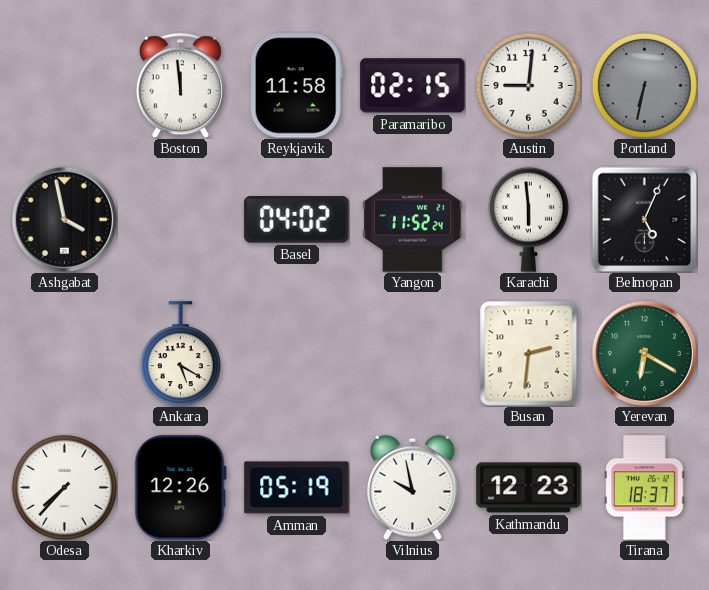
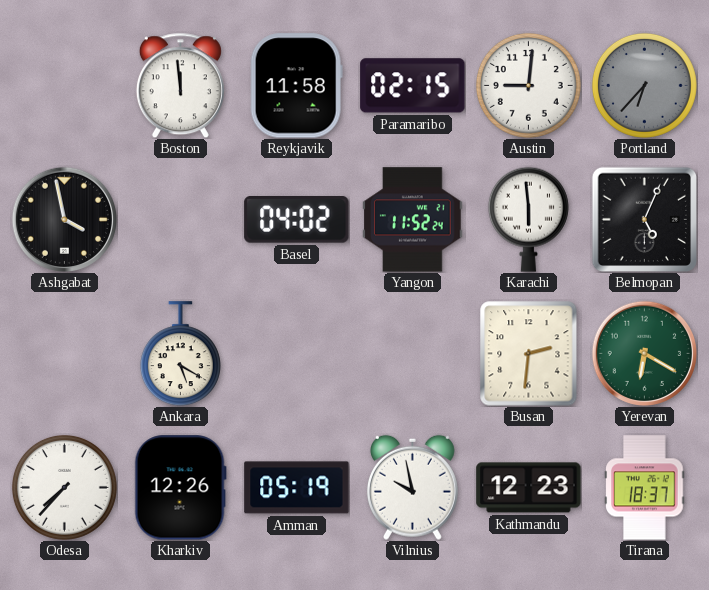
Portland: 6:32 -> 6:37
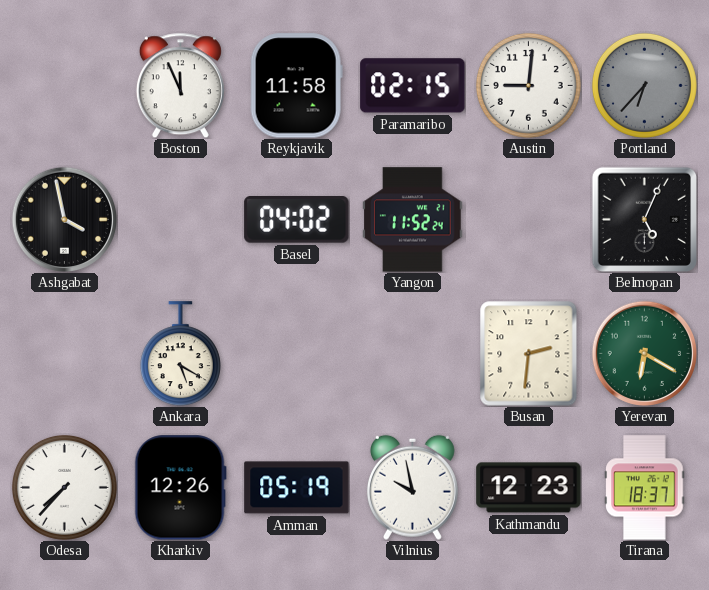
Boston: 11:59 -> 11:56
Karachi: 5:59 -> none
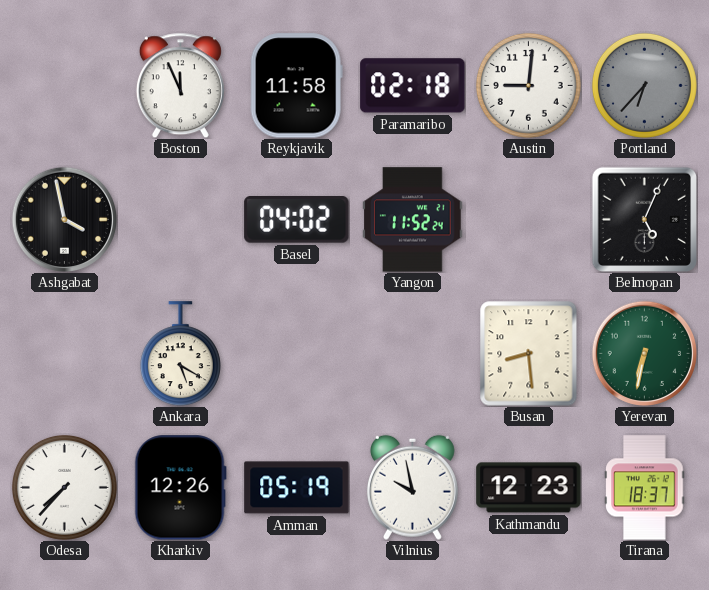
Paramaribo: 02:15 -> 02:18
Busan: 2:31 -> 8:29
Yerevan: 6:20 -> 6:32
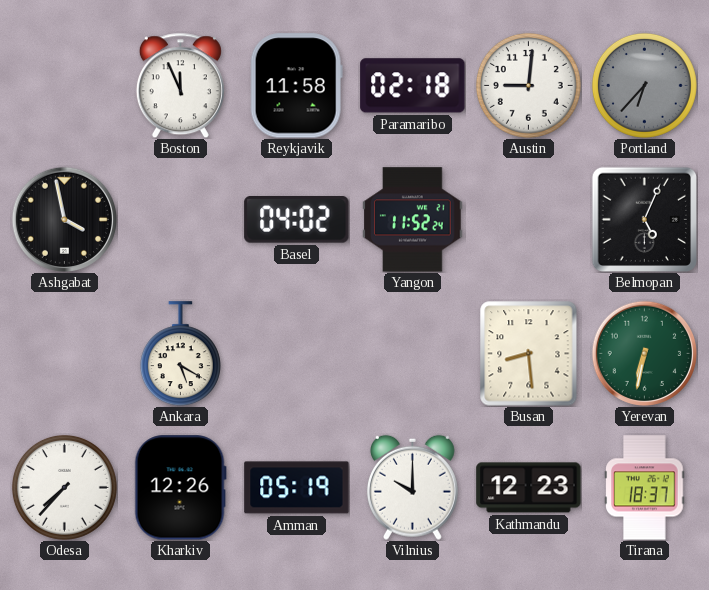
Vilnius: 9:58 -> 10:00
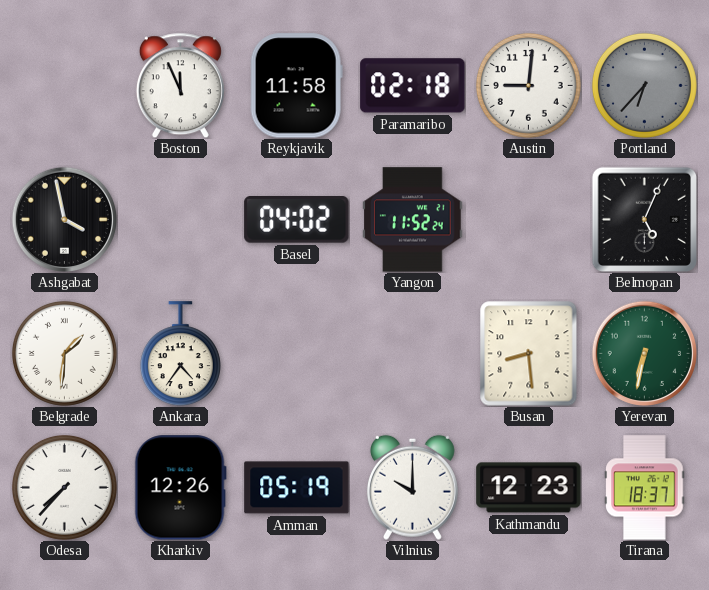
Belgrade: none -> 1:31
Ankara: 5:20 -> 4:36
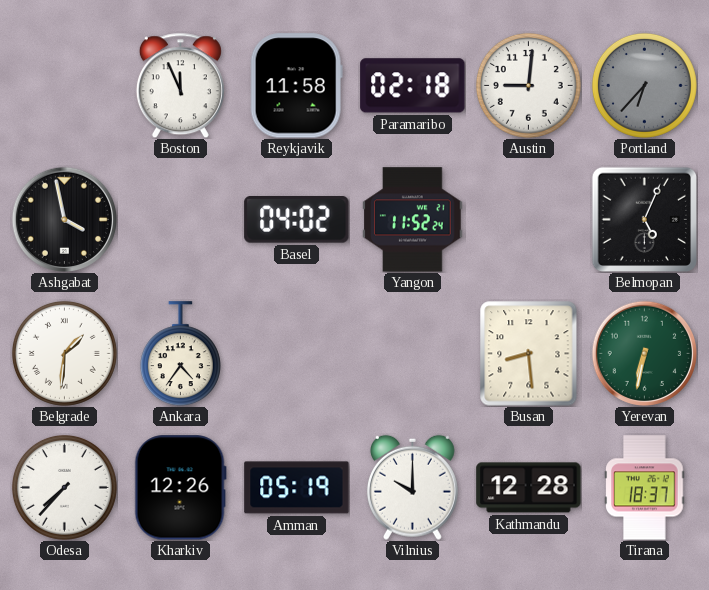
Kathmandu: 12:23 -> 12:28
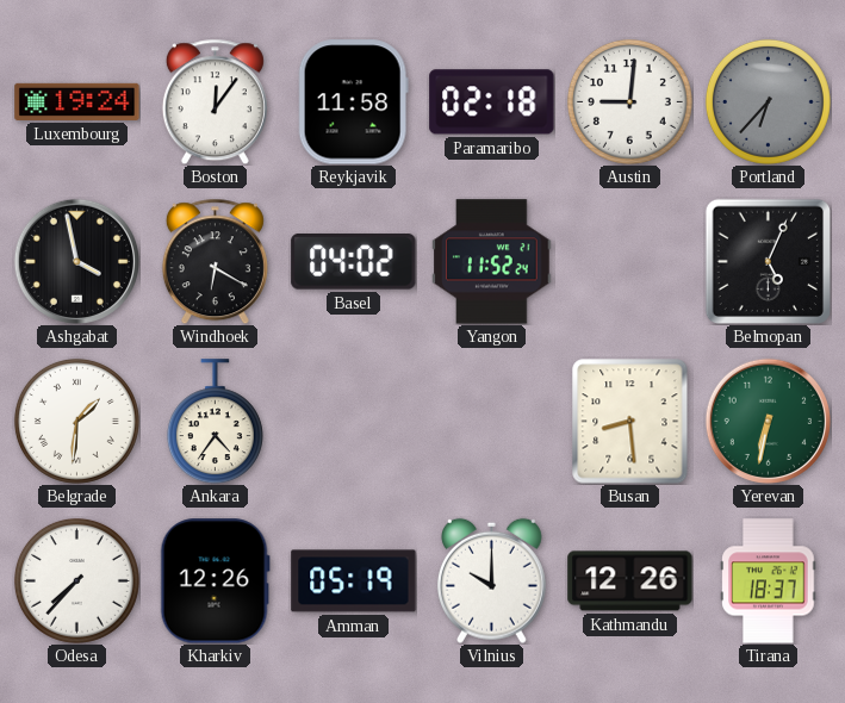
Luxembourg: none -> 19:24
Boston: 11:56 -> 12:06
Windhoek: none -> 6:20
Kathmandu: 12:28 -> 12:26
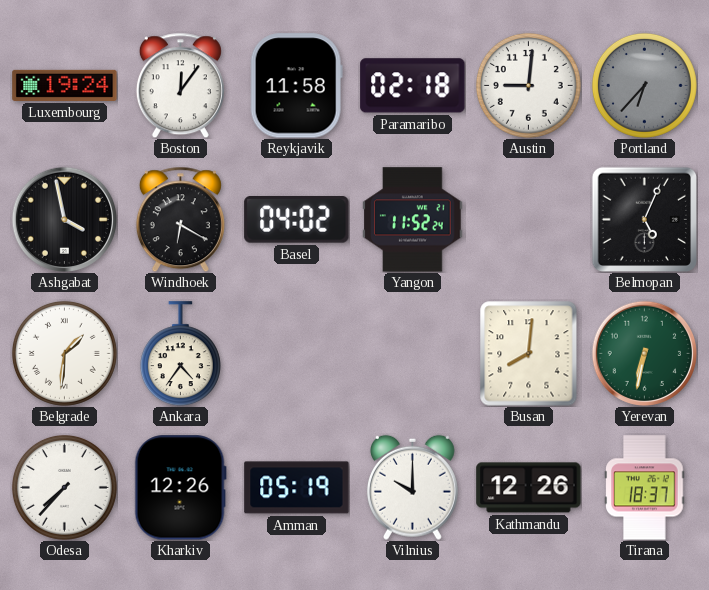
Busan: 8:29 -> 8:01
